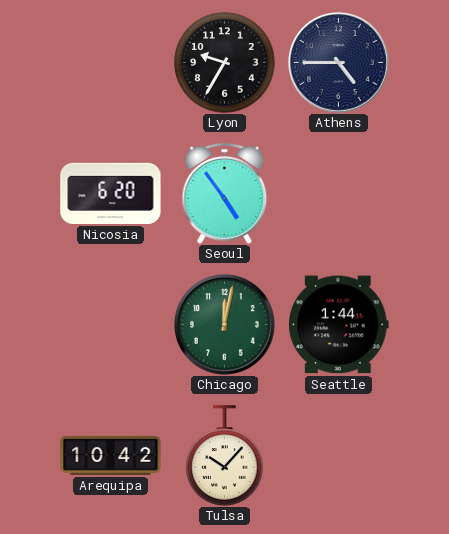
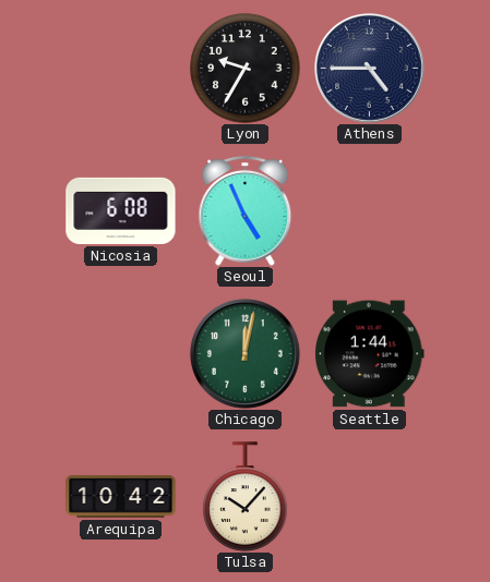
Nicosia: 6:20 -> 6:08
Seoul: 4:54 -> 4:56
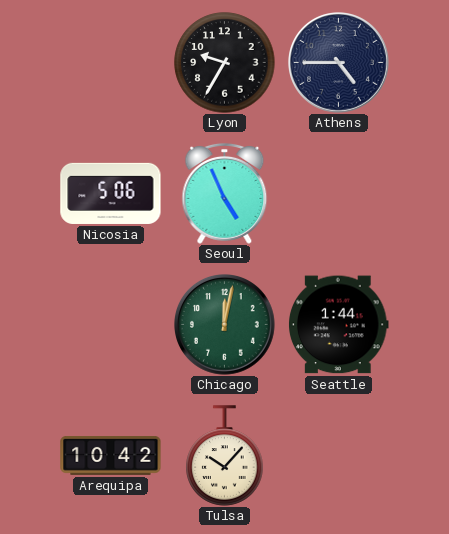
Nicosia: 6:08 -> 5:06
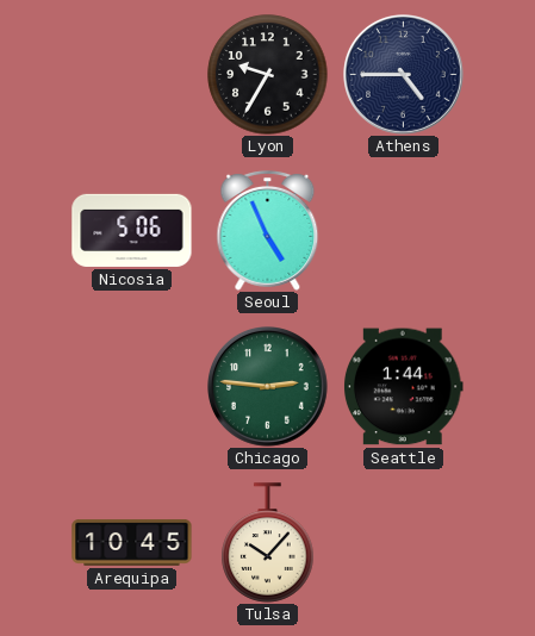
Chicago: 12:02 -> 2:46
Arequipa: 10:42 -> 10:45
